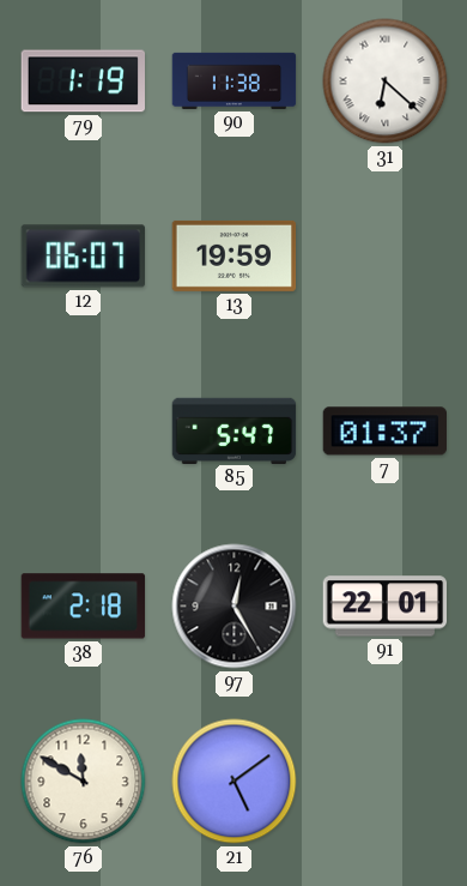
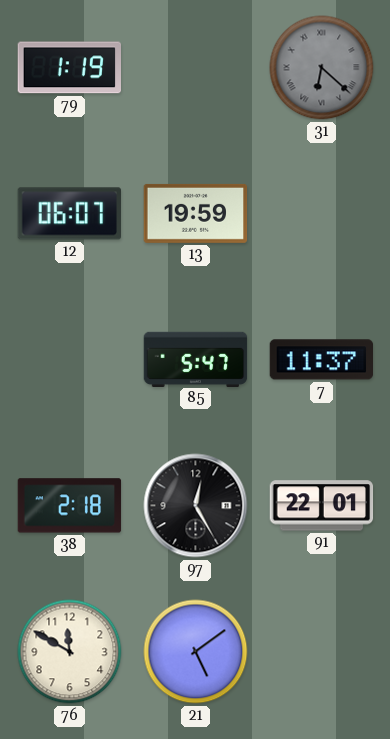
90: 11:38 -> none
31 dial: white -> grey
7: 01:37 -> 11:37
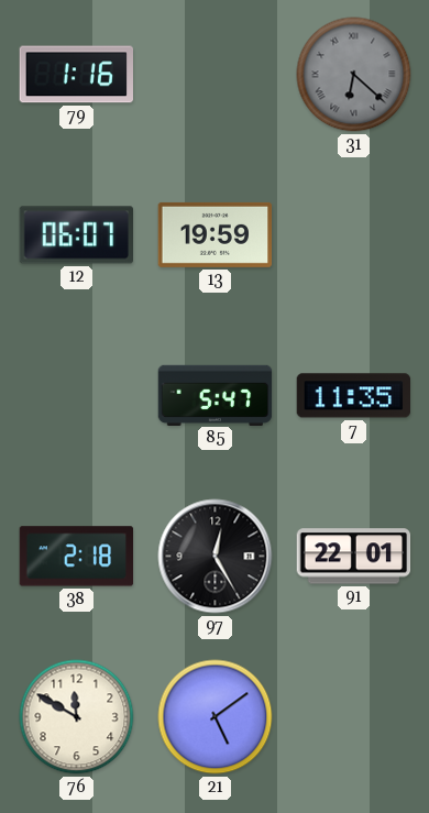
79: 1:19 -> 1:16
7: 11:37 -> 11:35
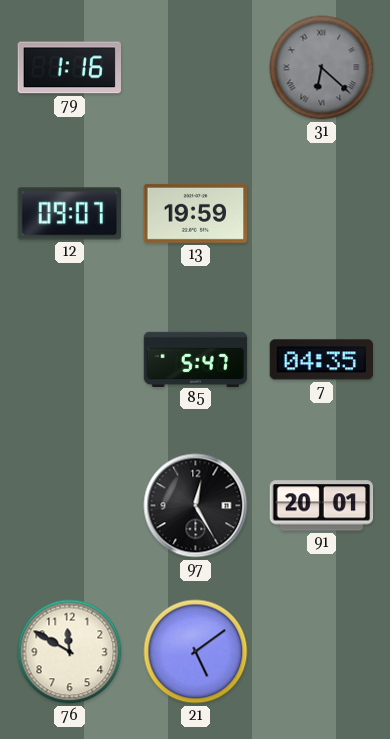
12: 06:07 -> 09:07
7: 11:35 -> 04:35
38: 2:18 -> none
91: 22:01 -> 20:01
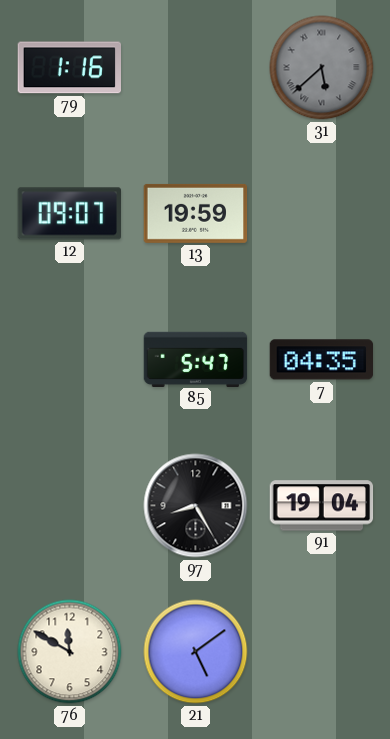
31: 6:22 -> 5:38
97: 12:25 -> 8:25
91: 20:01 -> 19:04
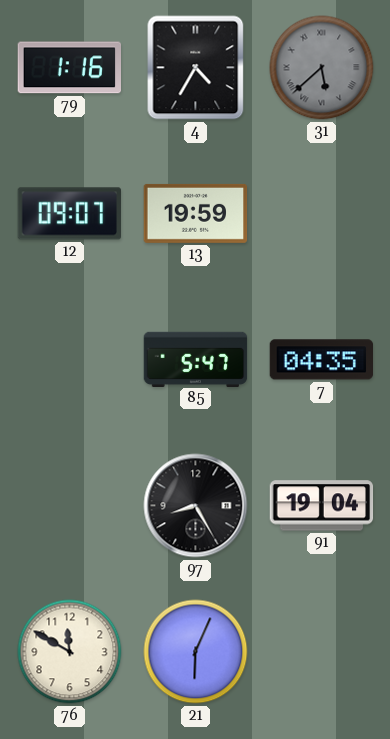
4: none -> 4:35
21: 5:09 -> 6:04
